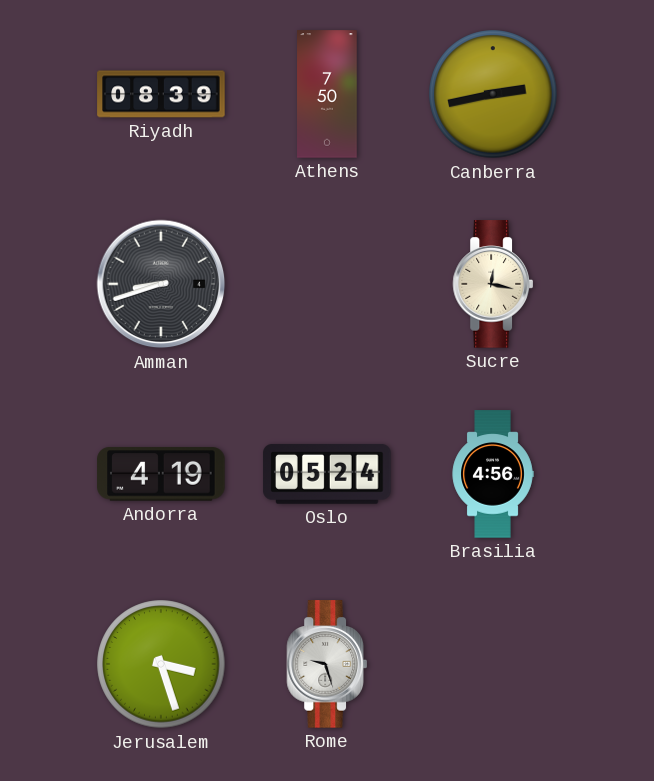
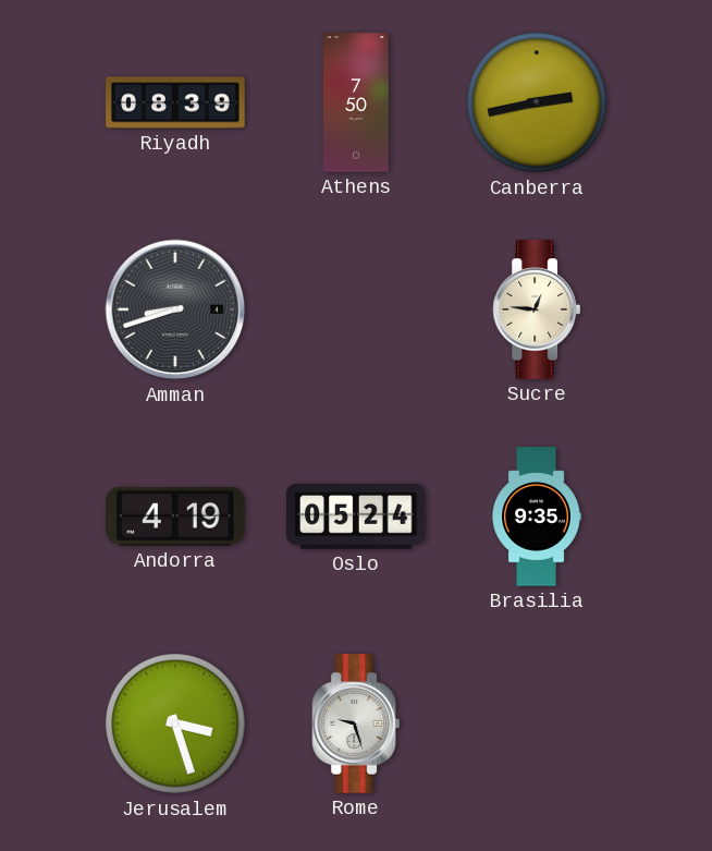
Sucre: 12:17 -> 12:46
Brasilia: 4:56 -> 9:35
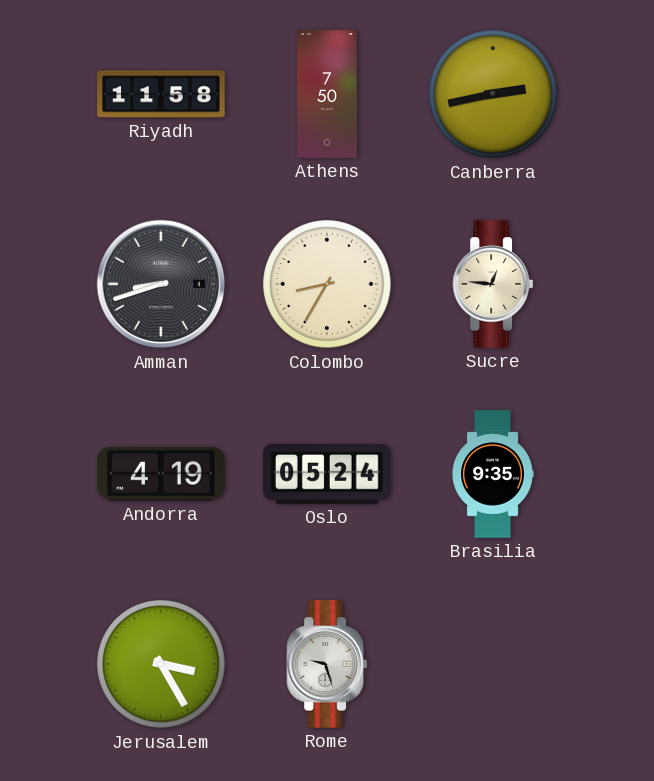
Riyadh: 08:39 -> 11:58
Colombo: none -> 8:35
Jerusalem: 3:27 -> 3:25
